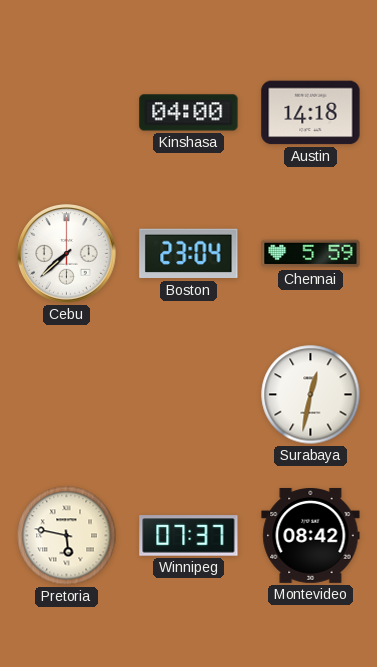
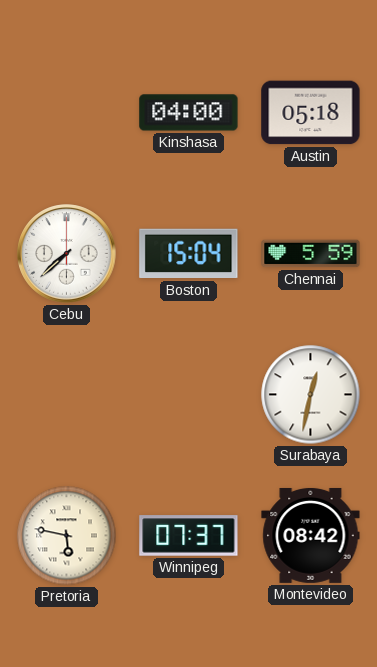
Austin: 14:18 -> 05:18
Boston: 23:04 -> 15:04
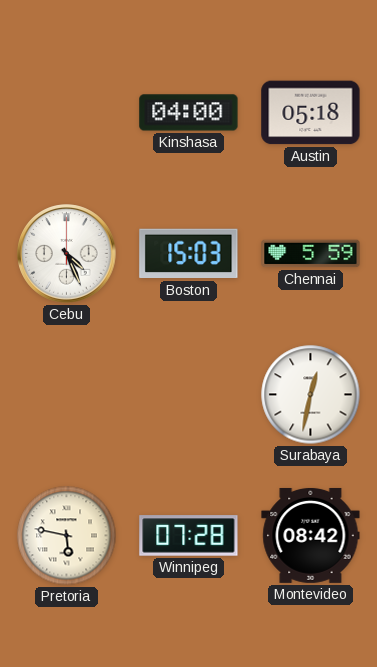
Cebu: 7:38 -> 4:26
Boston: 15:04 -> 15:03
Winnipeg: 07:37 -> 07:28
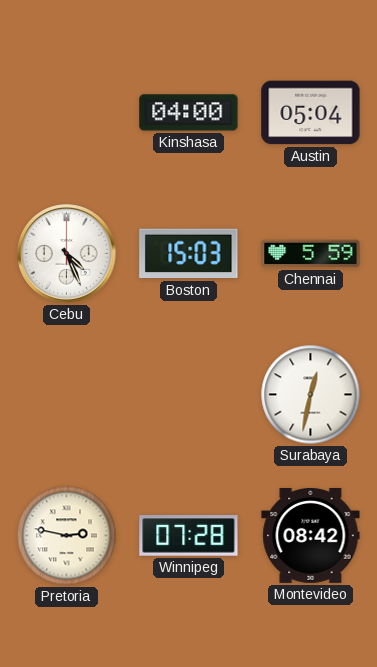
Austin: 05:18 -> 05:04
Pretoria: 5:47 -> 2:47
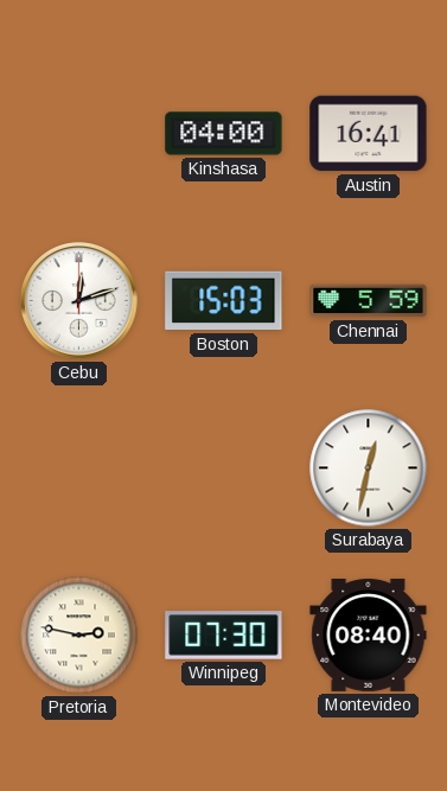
Austin: 05:04 -> 16:41
Cebu: 4:26 -> 12:12
Winnipeg: 07:28 -> 07:30
Montevideo: 08:42 -> 08:40
